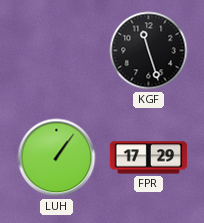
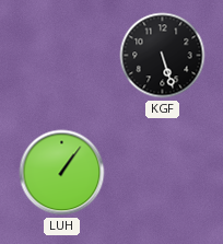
KGF: 11:27 -> 5:27
FPR: 17:29 -> none
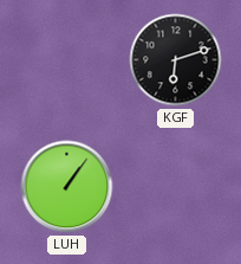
KGF: 5:27 -> 6:12
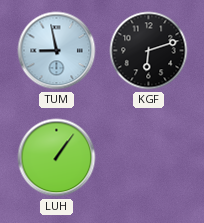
TUM: none -> 8:58
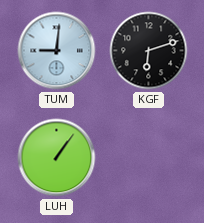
TUM: 8:58 -> 9:01
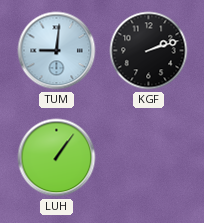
KGF: 6:12 -> 2:12
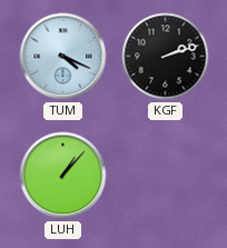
TUM: 9:01 -> 4:19
LUH: 1:06 -> 1:07
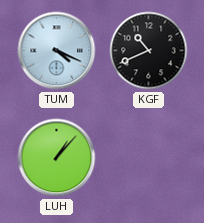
KGF: 2:12 -> 10:41
